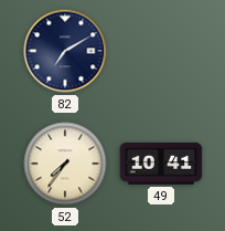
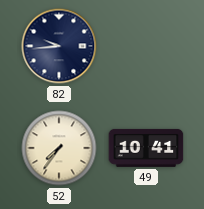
82: 7:10 -> 9:44
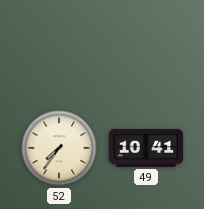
82: 9:44 -> none
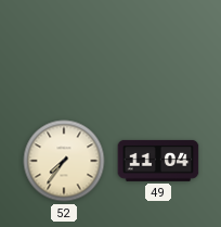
49: 10:41 -> 11:04
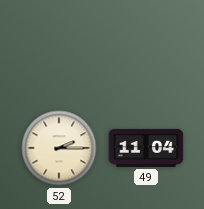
52: 7:36 -> 2:15
